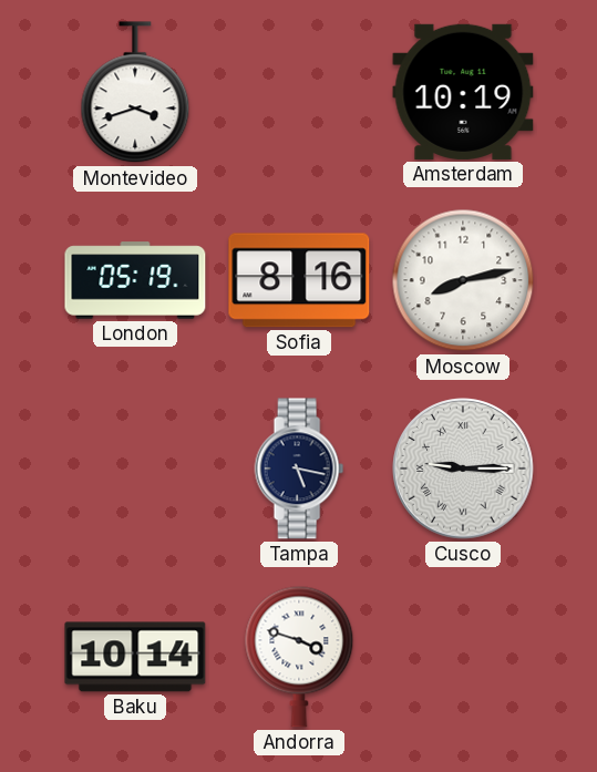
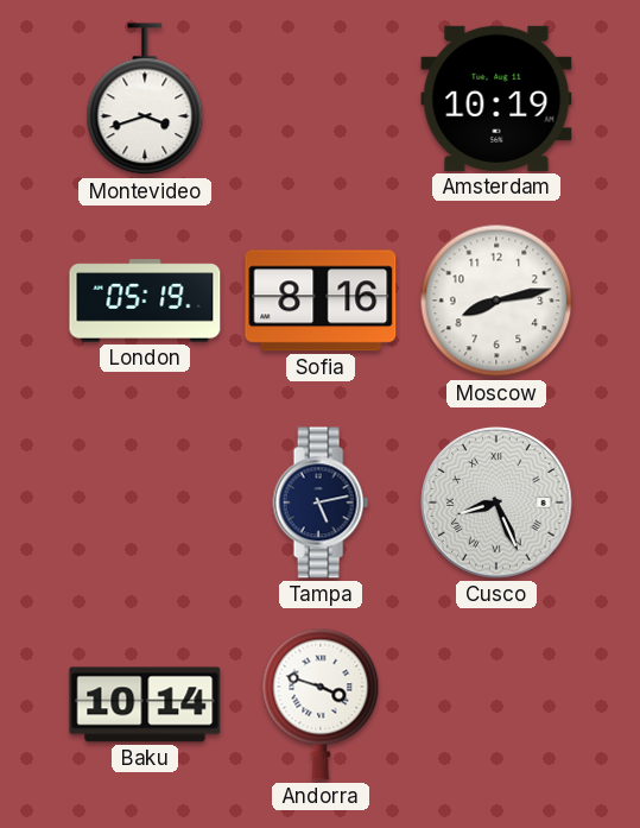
Tampa: 5:17 -> 5:13
Cusco: 9:15 -> 8:26
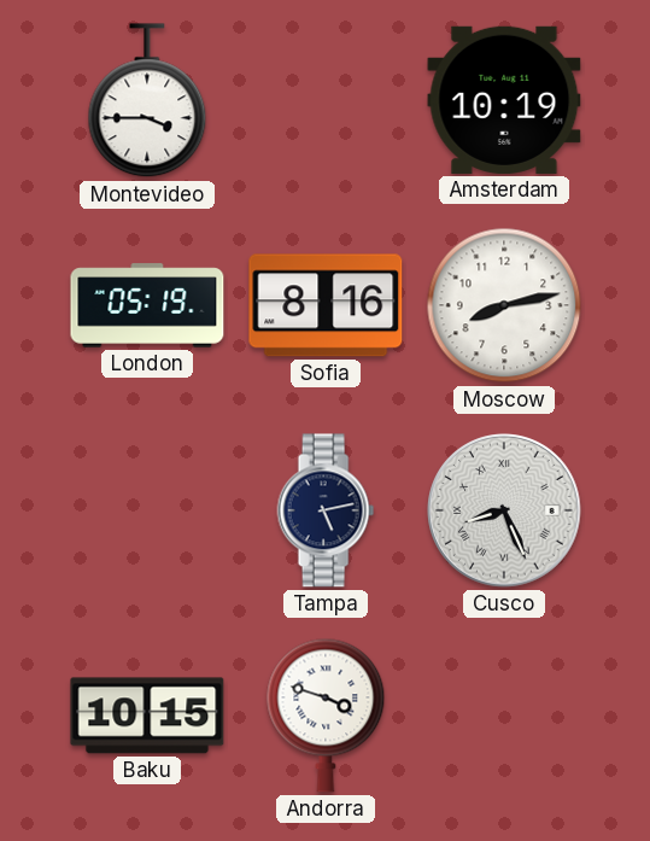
Montevideo: 3:42 -> 3:45
Baku: 10:14 -> 10:15
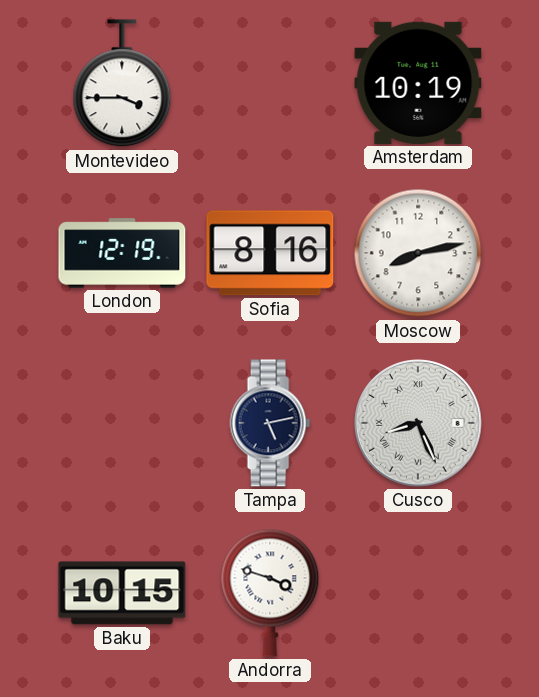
London: 05:19 -> 12:19
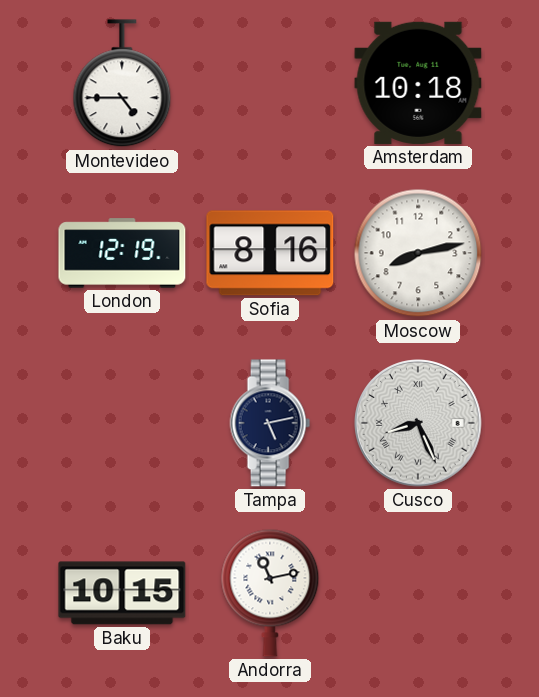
Montevideo: 3:45 -> 4:45
Amsterdam: 10:19 -> 10:18
Andorra: 3:48 -> 11:13
